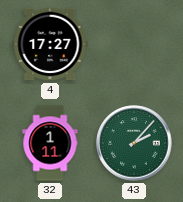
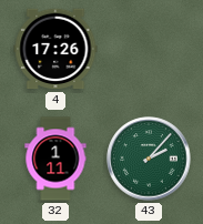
4: 17:27 -> 17:26
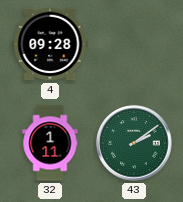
4: 17:26 -> 09:28
43: 2:07 -> 2:09
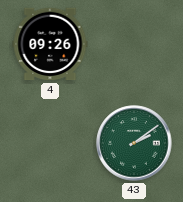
4: 09:28 -> 09:26
32: 1:11 -> none
